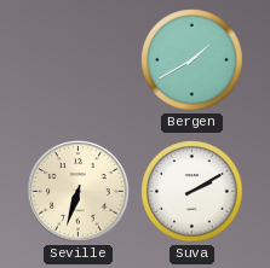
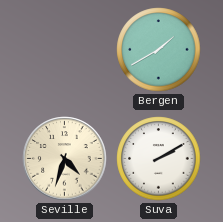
Seville: 6:33 -> 4:33
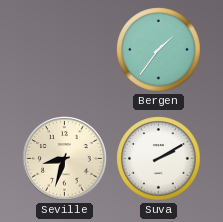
Bergen: 1:40 -> 1:36
Seville: 4:33 -> 8:33
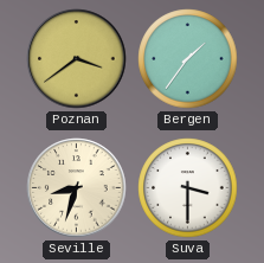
Poznan: none -> 3:39
Suva: 2:10 -> 3:30
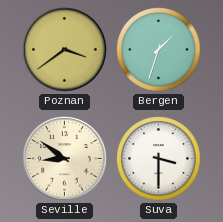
Bergen: 1:36 -> 1:33
Seville: 8:33 -> 8:51
